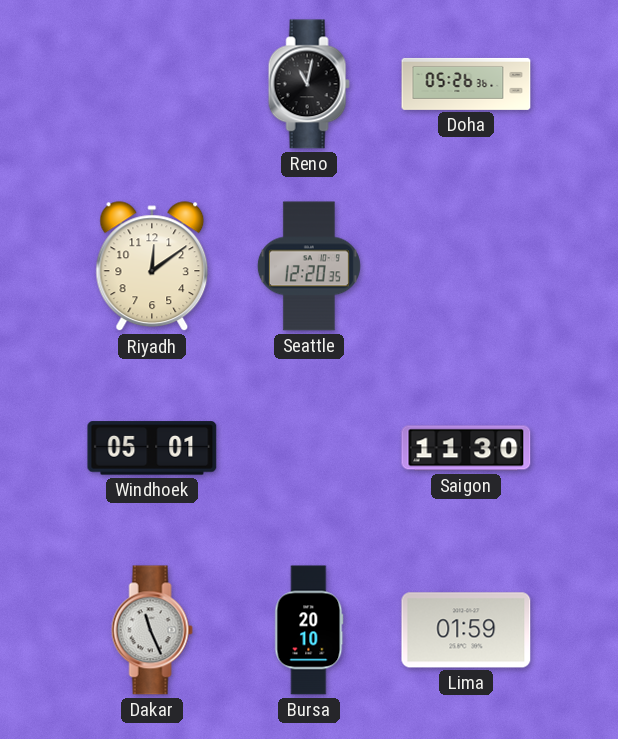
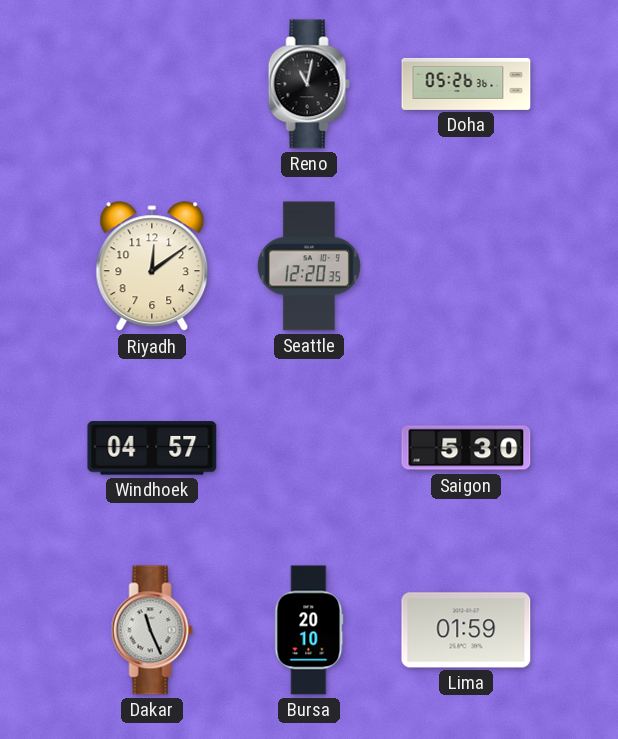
Windhoek: 05:01 -> 04:57
Saigon: 11:30 -> 5:30
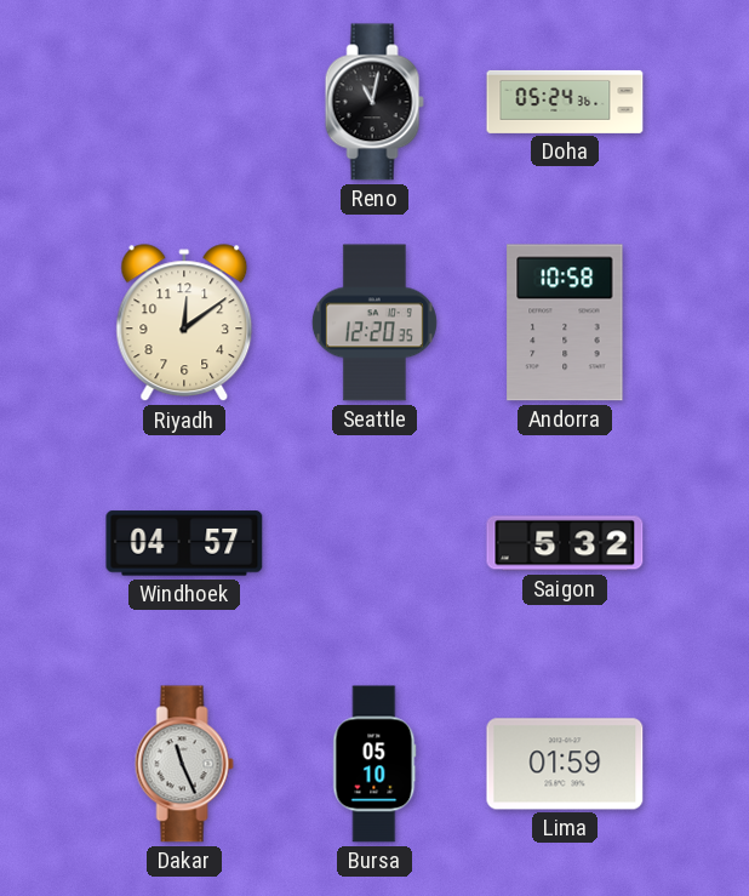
Doha: 05:26 -> 05:24
Andorra: none -> 10:58
Saigon: 5:30 -> 5:32
Bursa: 20:10 -> 05:10
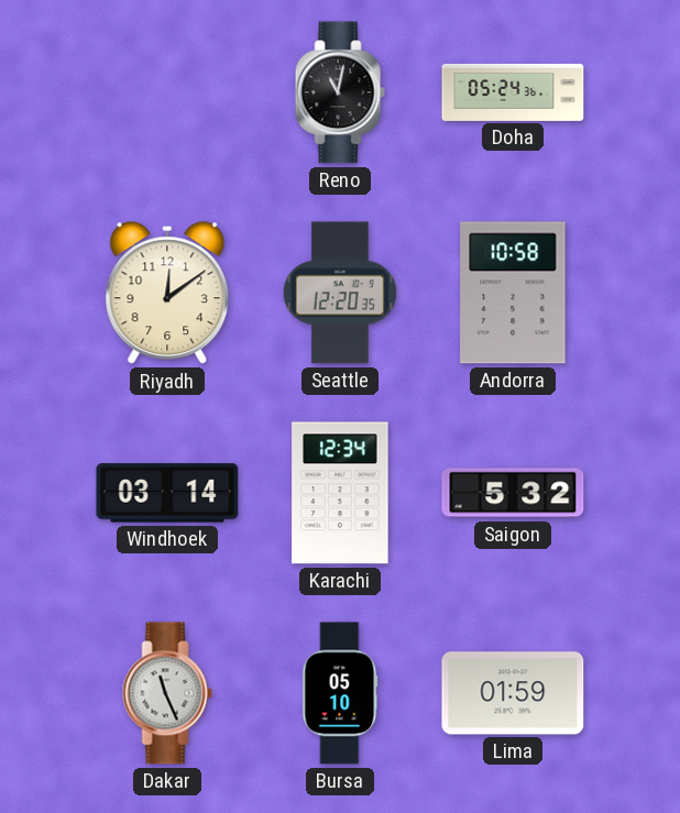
Windhoek: 04:57 -> 03:14
Karachi: none -> 12:34
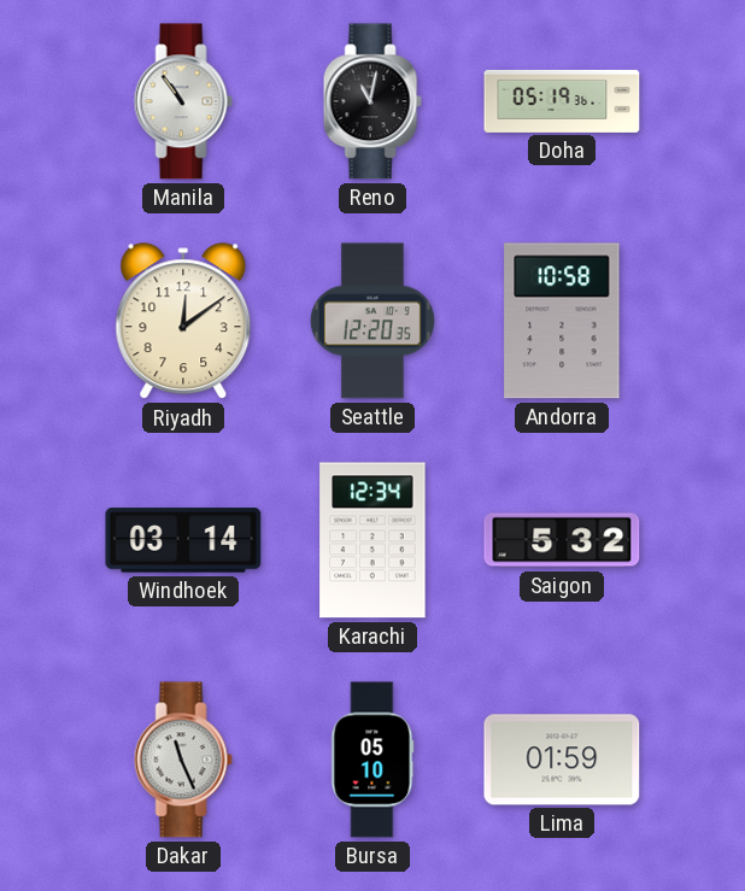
Manila: none -> 10:54
Doha: 05:24 -> 05:19
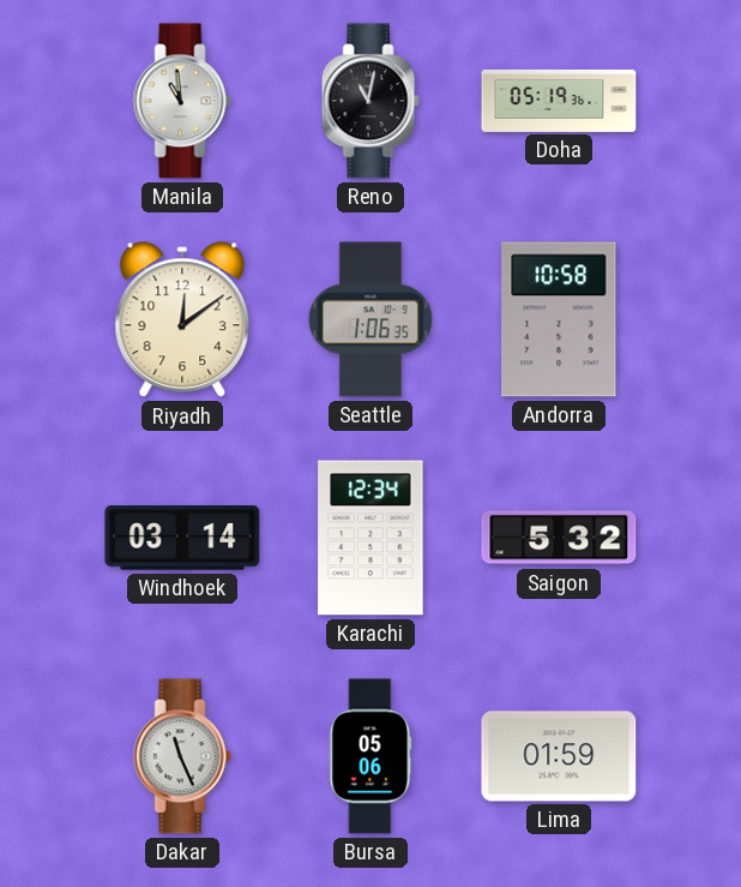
Manila: 10:54 -> 10:59
Seattle: 12:20 -> 1:06
Bursa: 05:10 -> 05:06
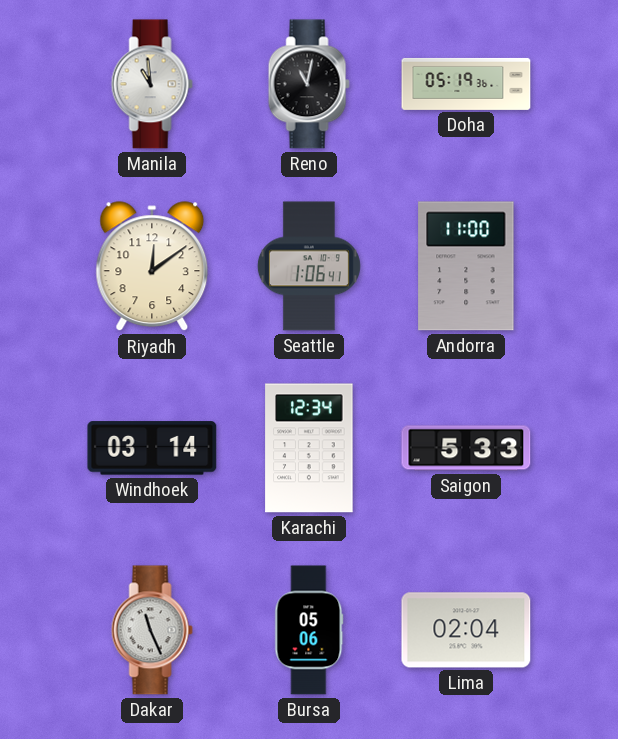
Seattle: 1:06:35 -> 1:06:41
Andorra: 10:58 -> 11:00
Saigon: 5:32 -> 5:33
Lima: 01:59 -> 02:04
